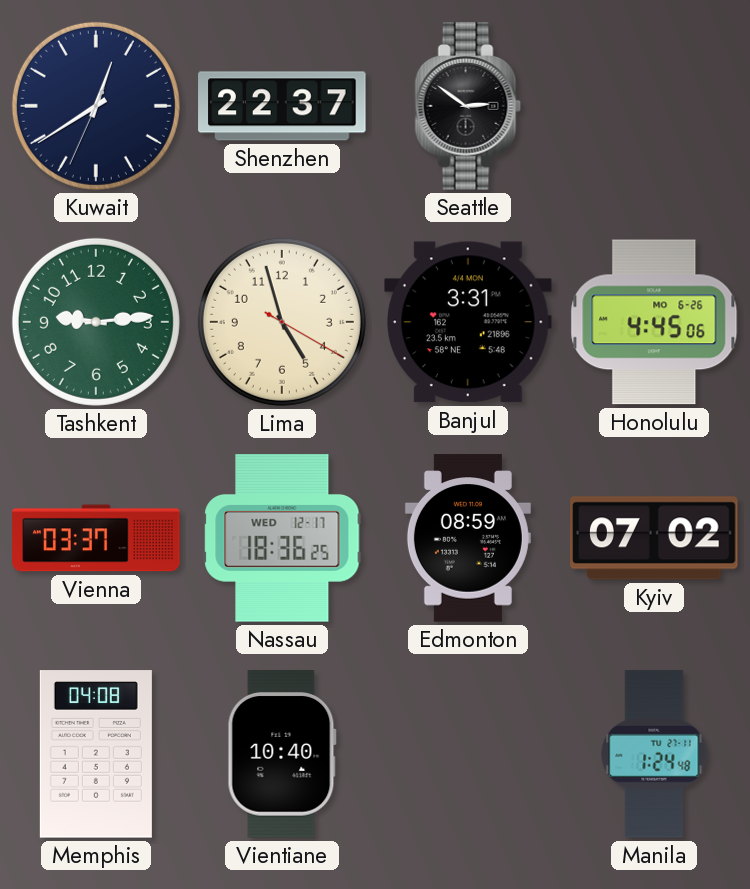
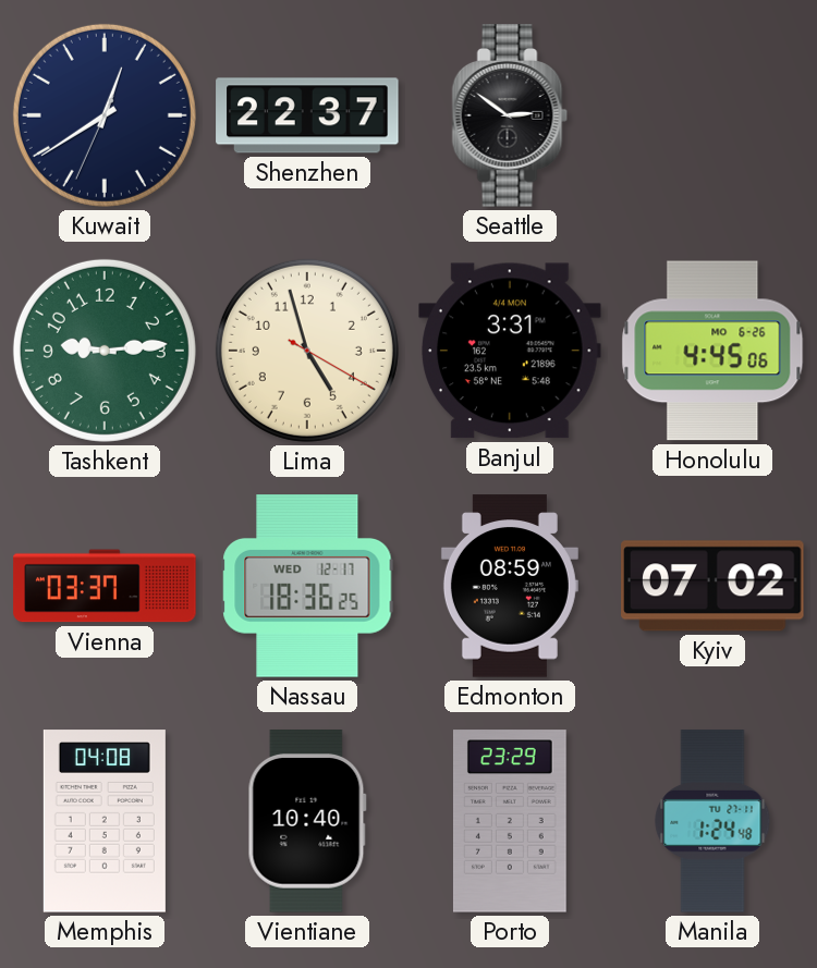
Porto: none -> 23:29
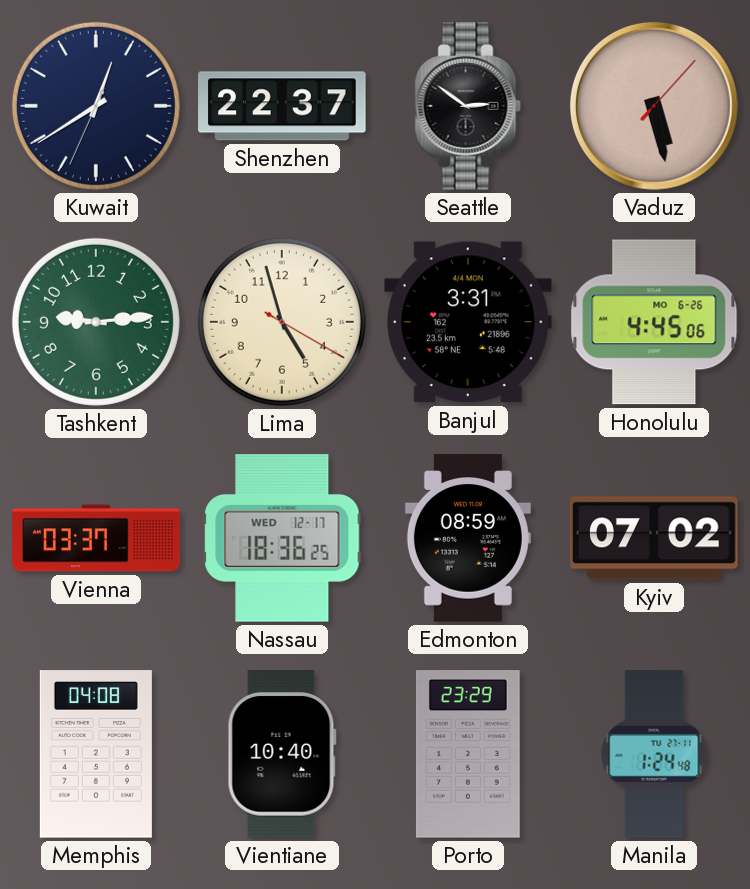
Vaduz: none -> 5:28
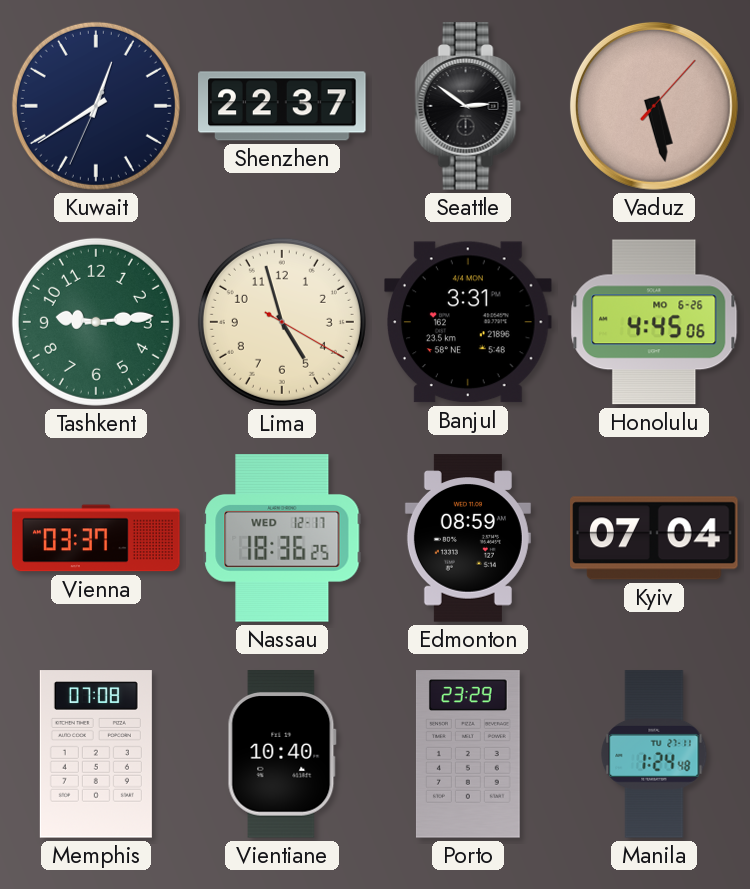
Kyiv: 07:02 -> 07:04
Memphis: 04:08 -> 07:08
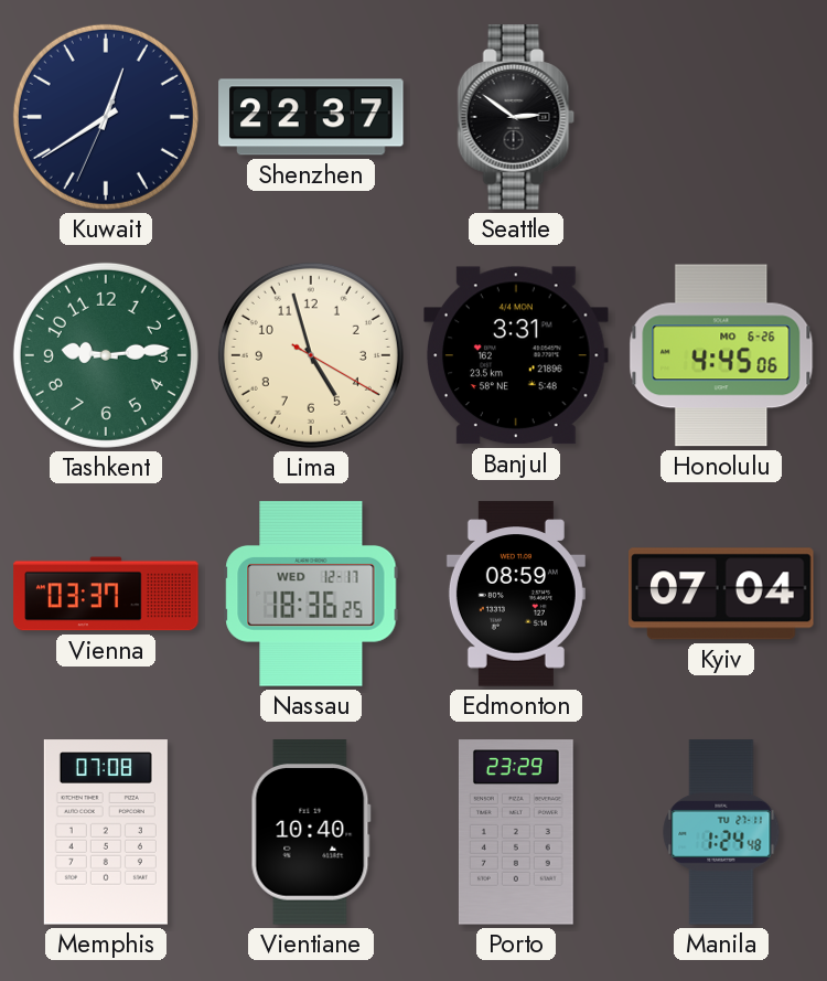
Vaduz: 5:28 -> none
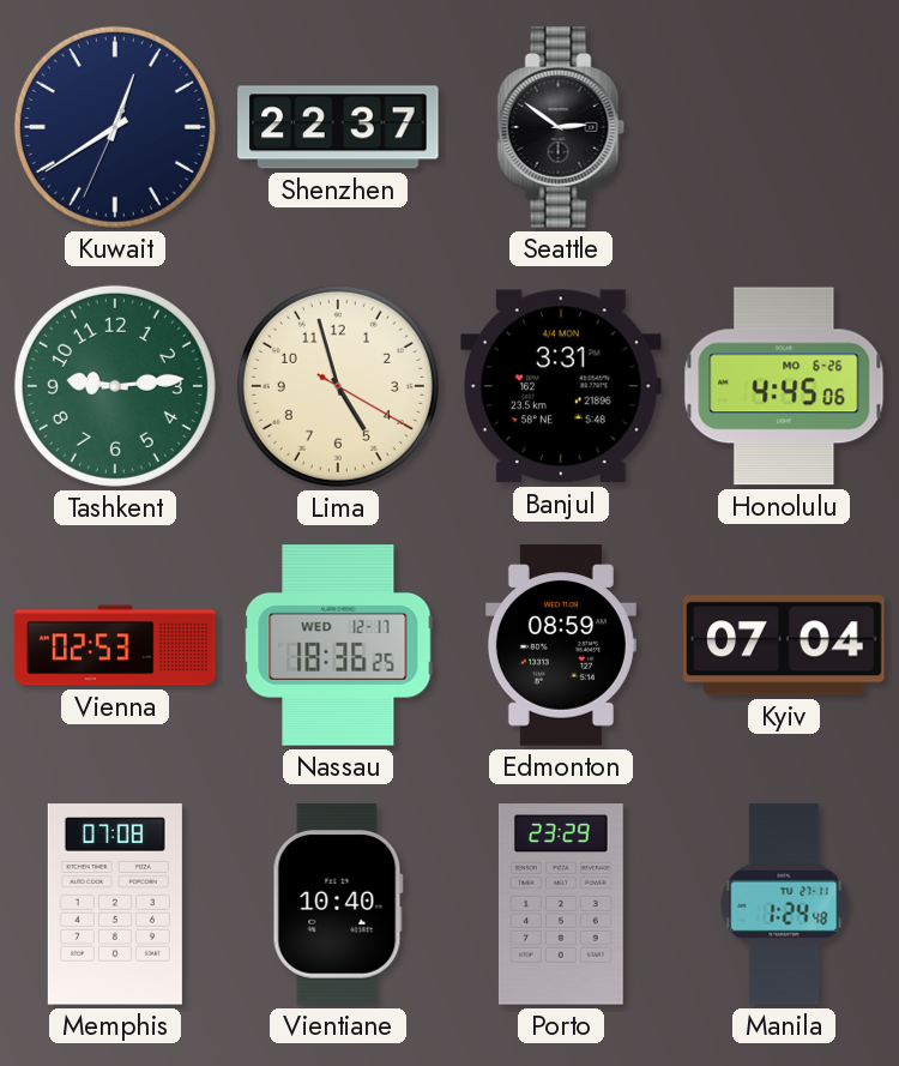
Vienna: 03:37 -> 02:53
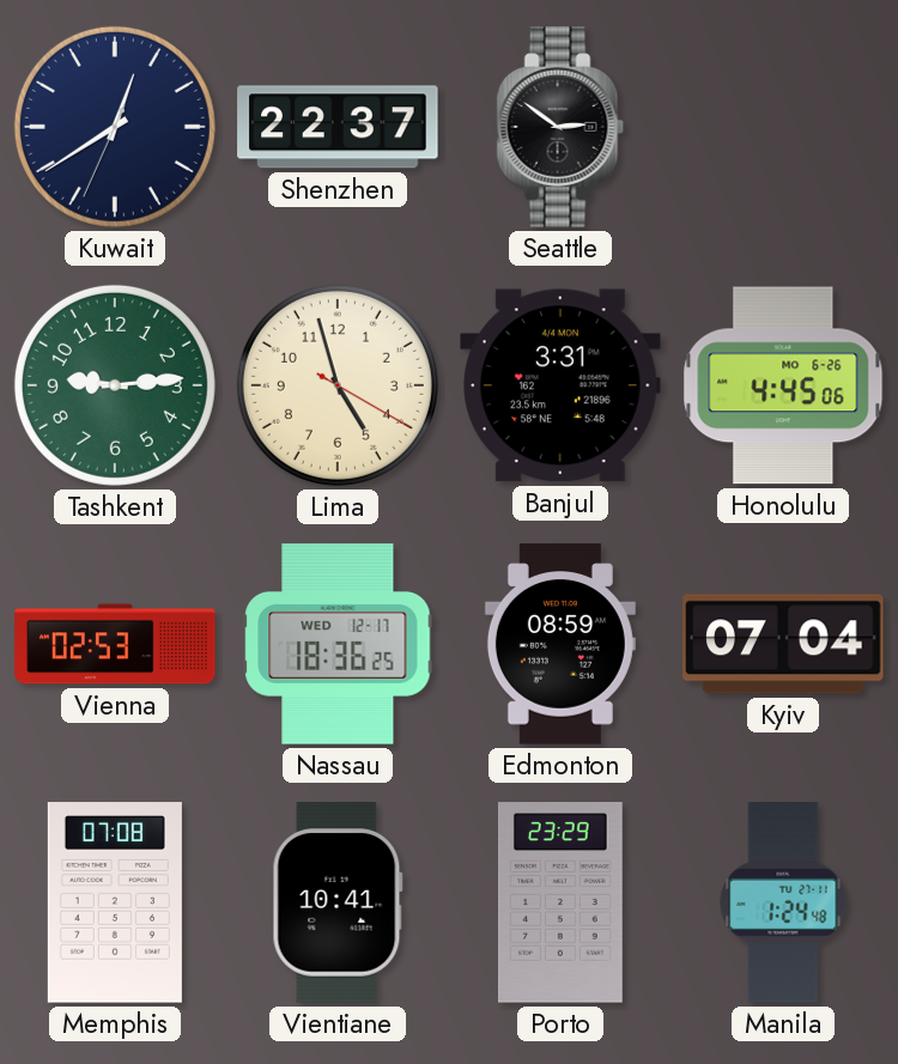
Vientiane: 10:40 -> 10:41
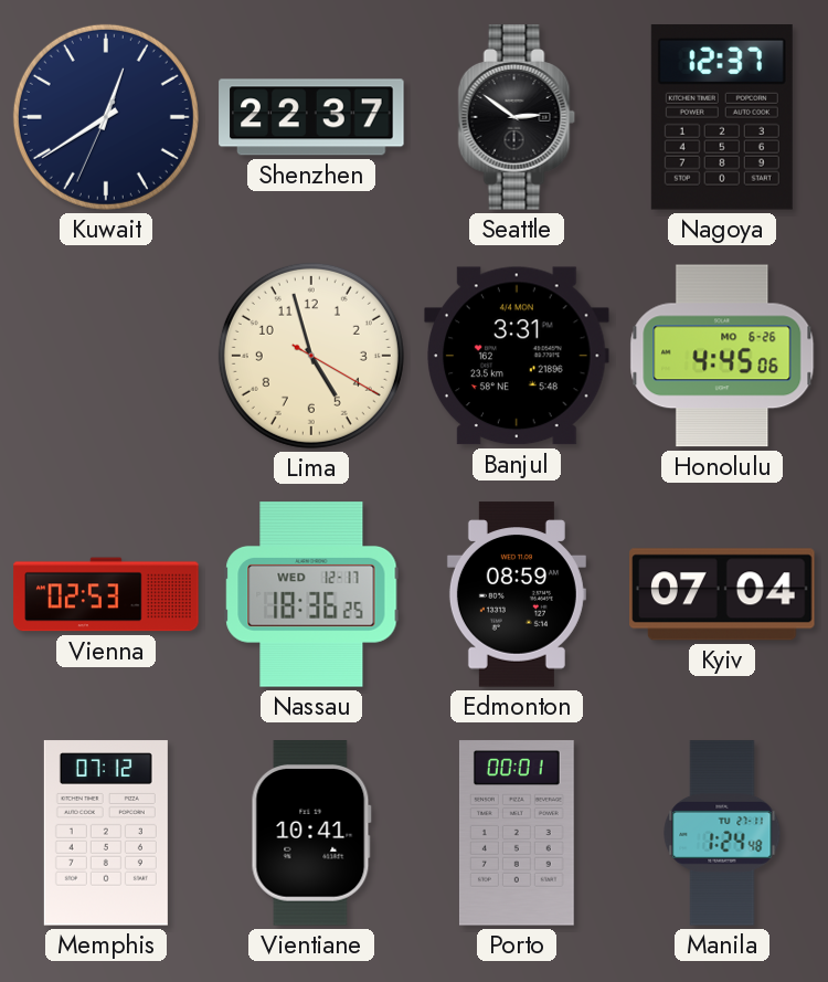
Nagoya: none -> 12:37
Tashkent: 9:14 -> none
Memphis: 07:08 -> 07:12
Porto: 23:29 -> 00:01
